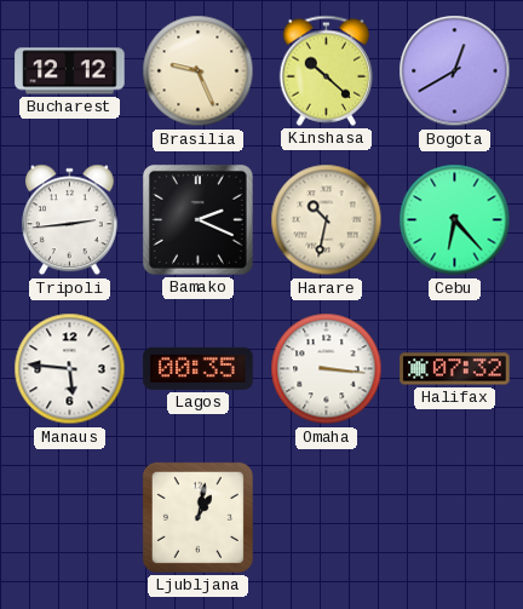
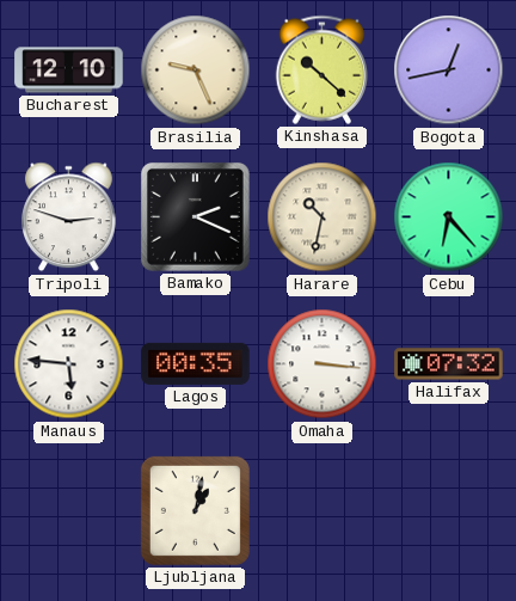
Bucharest: 12:12 -> 12:10
Bogota: 12:40 -> 12:43
Tripoli: 2:44 -> 2:48
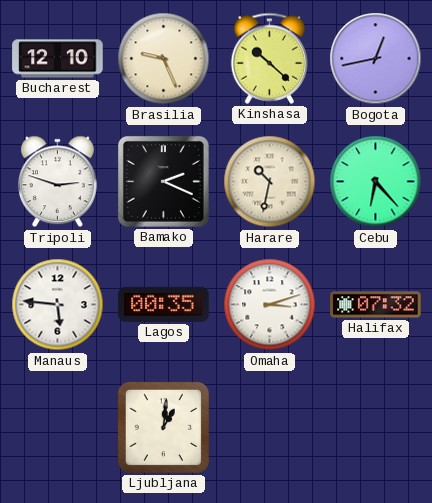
Omaha: 3:16 -> 3:12
Ljubljana: 1:02 -> 1:01
